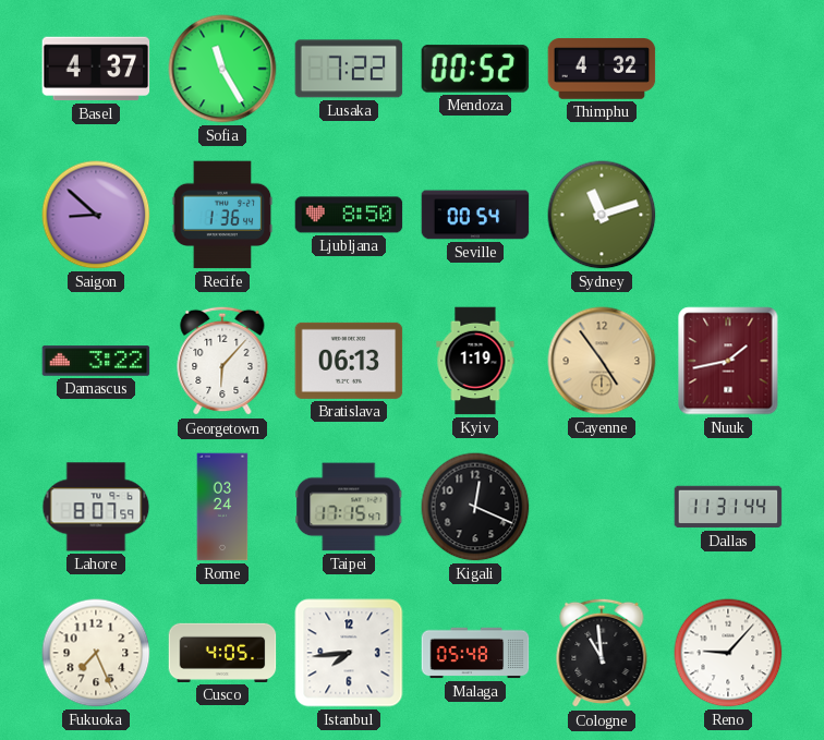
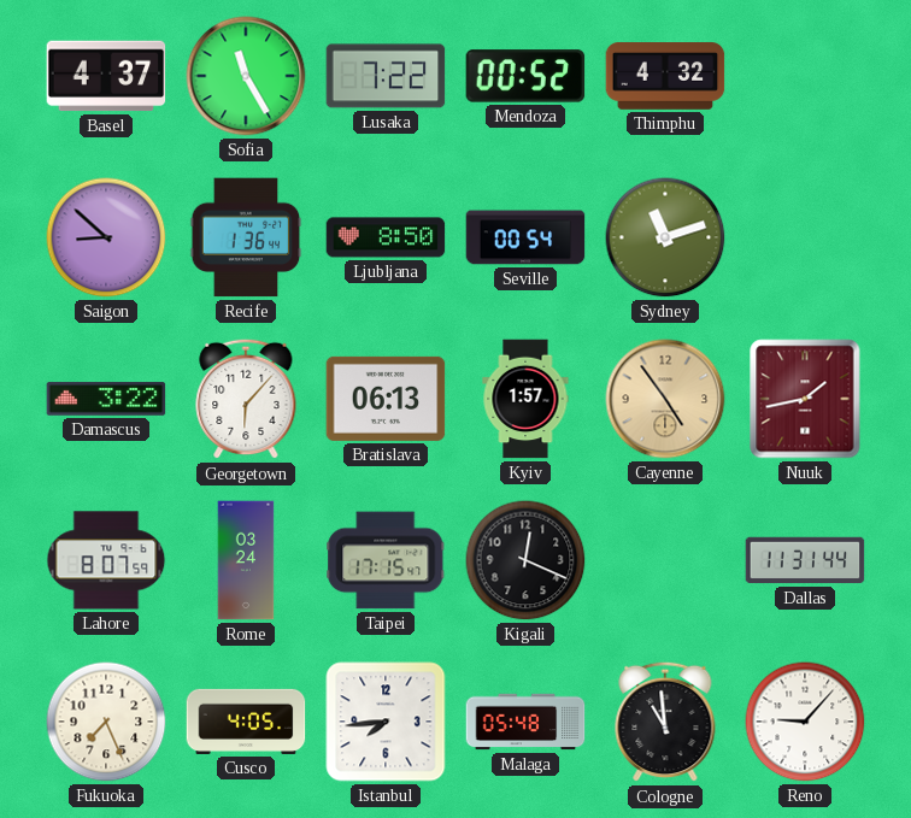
Kyiv: 1:19 -> 1:57
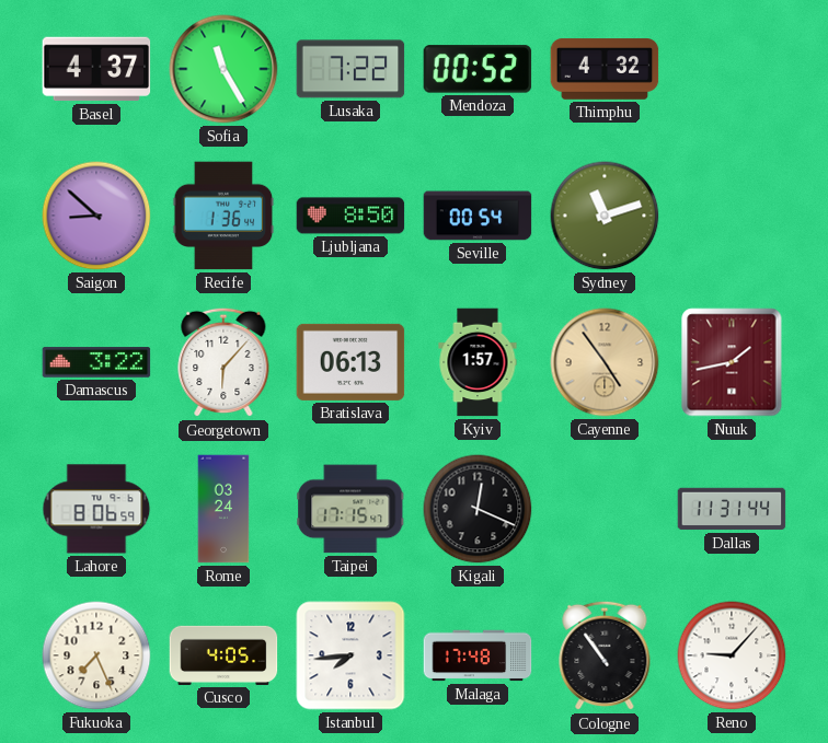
Lahore: 8:07 -> 8:06
Malaga: 05:48 -> 17:48
Cologne: 10:59 -> 10:54
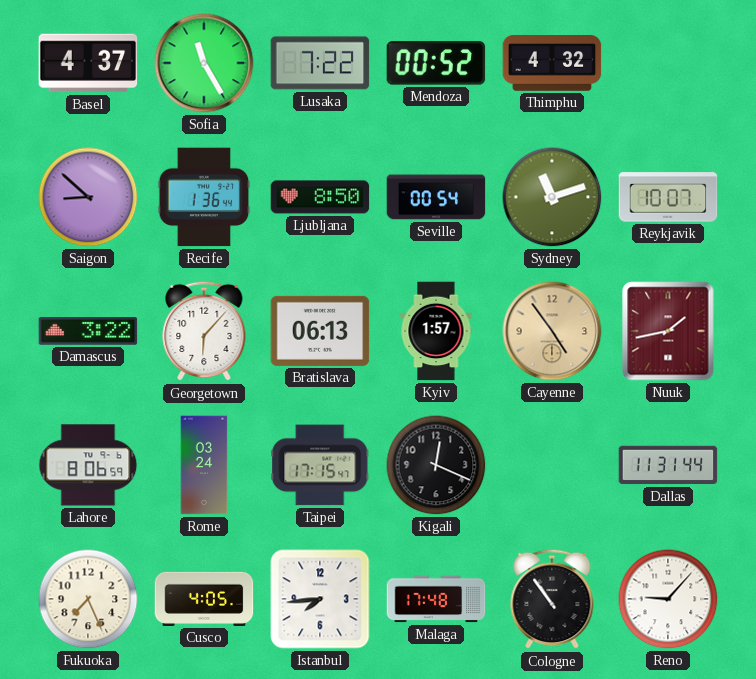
Reykjavik: none -> 10:07
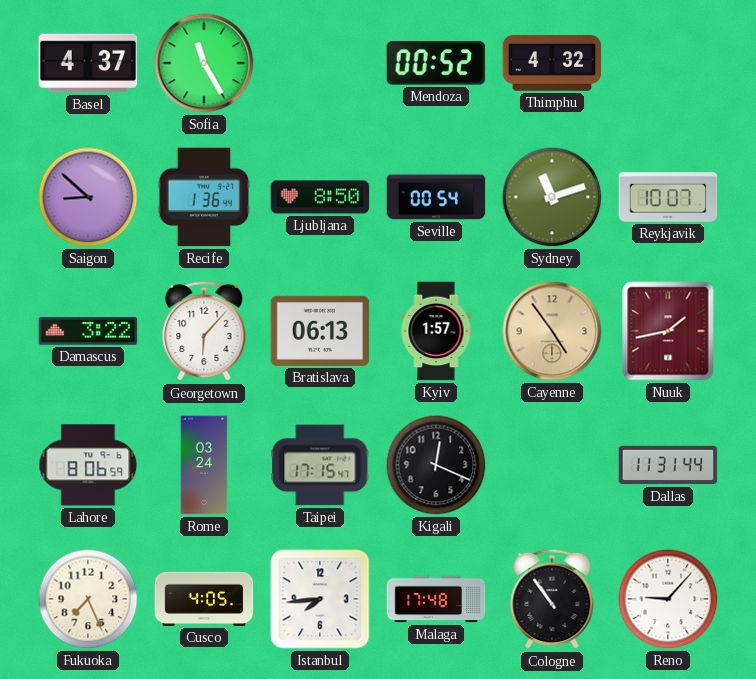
Lusaka: 7:22 -> none
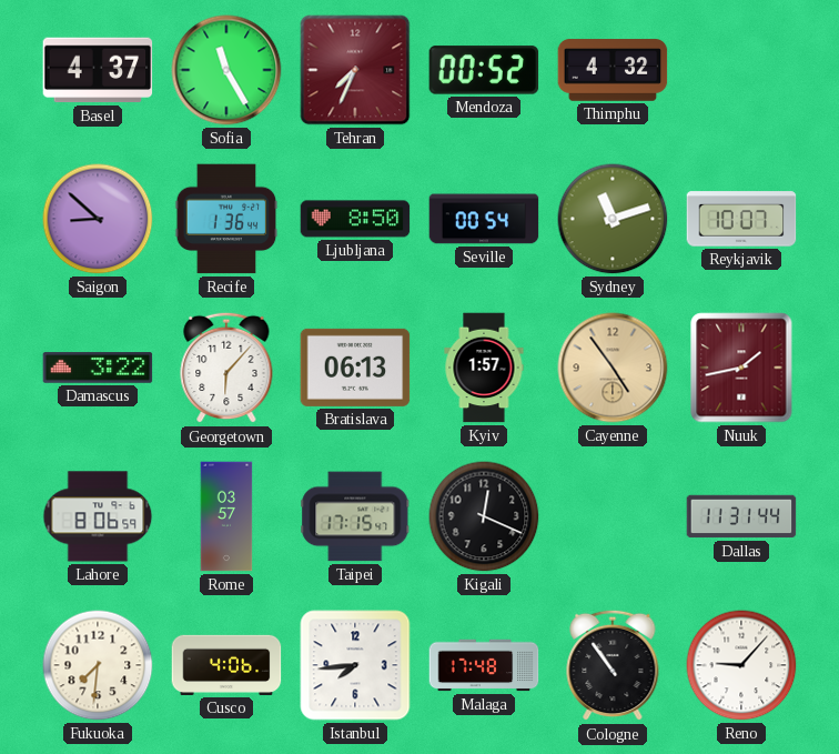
Tehran: none -> 7:34
Rome: 03:24 -> 03:57
Fukuoka: 7:26 -> 7:31
Cusco: 4:05 -> 4:06
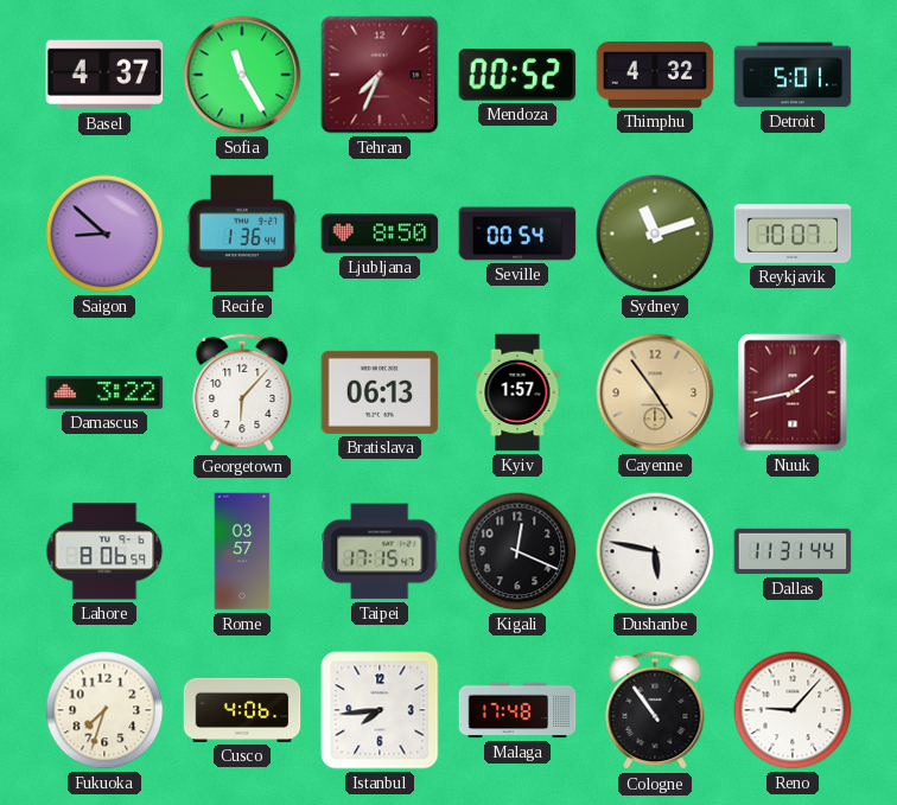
Detroit: none -> 5:01
Dushanbe: none -> 5:47
Fukuoka: 7:31 -> 7:33
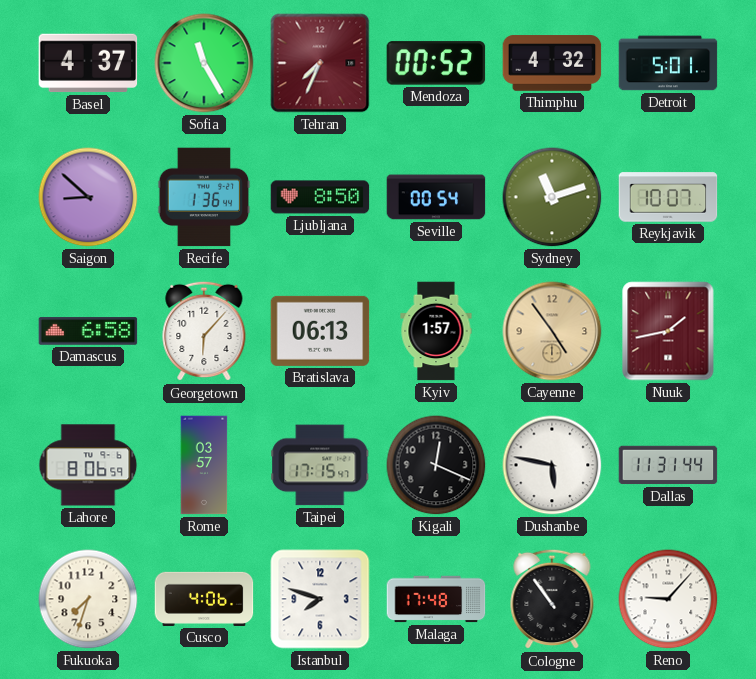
Damascus: 3:22 -> 6:58
Istanbul: 7:44 -> 7:48
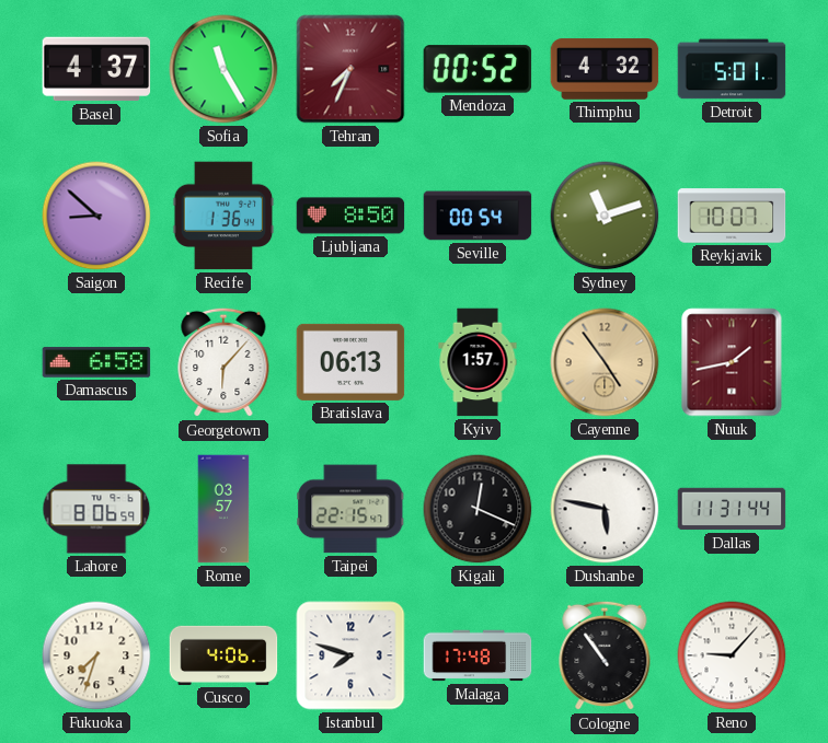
Taipei: 17:15 -> 22:15
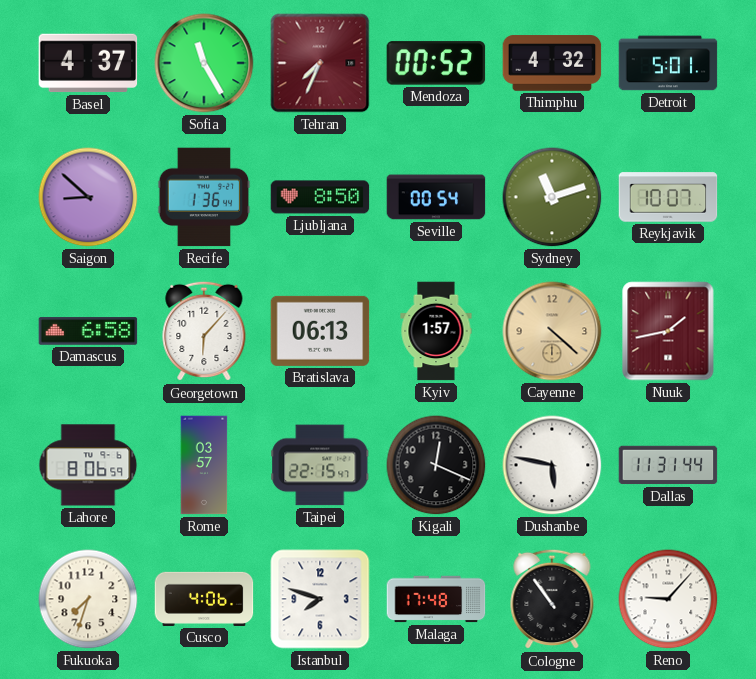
Cayenne: 4:54 -> 4:22
